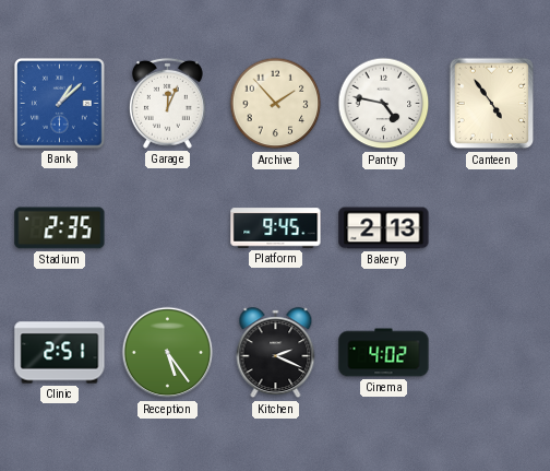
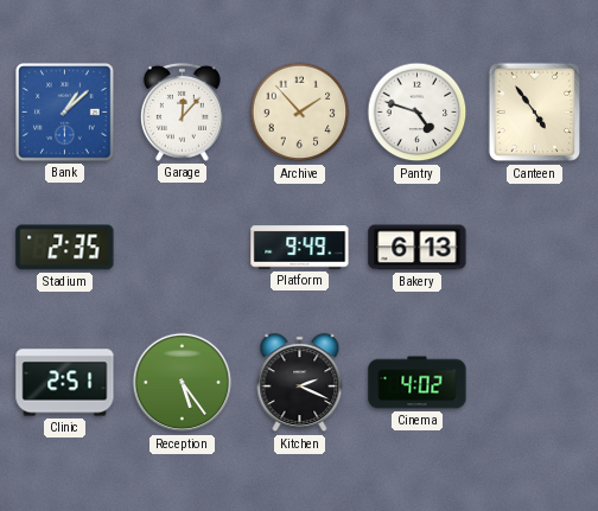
Garage: 12:04 -> 12:07
Pantry: 4:47 -> 4:48
Platform: 9:45 -> 9:49
Bakery: 2:13 -> 6:13
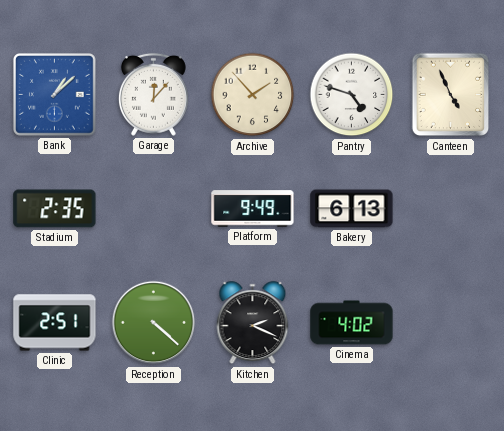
Canteen: 4:54 -> 4:56
Reception: 5:24 -> 4:22
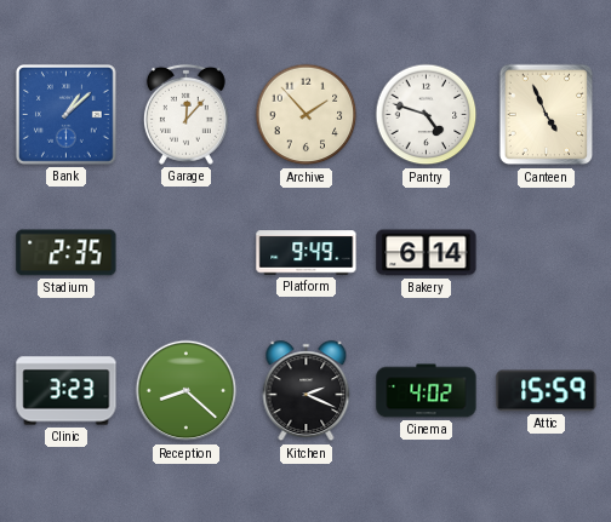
Bakery: 6:13 -> 6:14
Clinic: 2:51 -> 3:23
Reception: 4:22 -> 8:22
Attic: none -> 15:59
